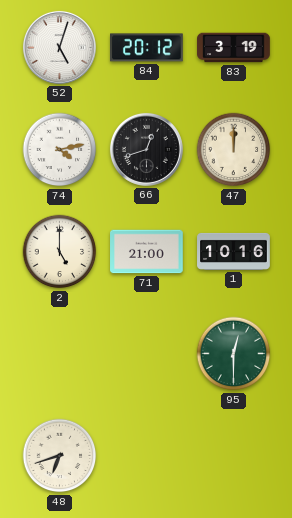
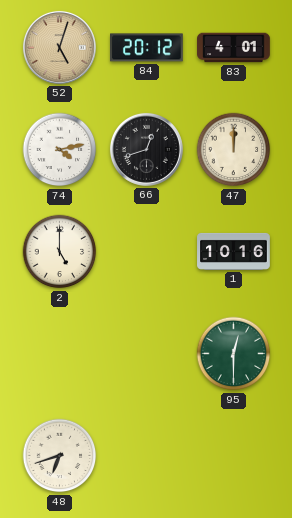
52 dial: white -> champagne
83: 3:19 -> 4:01
71: 21:00 -> none
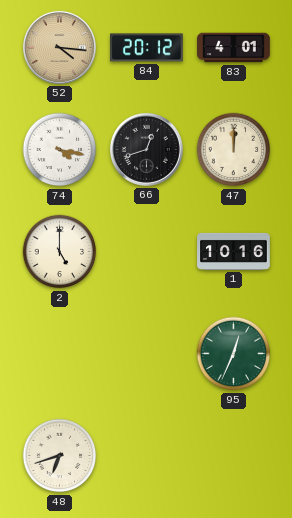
52: 5:03 -> 4:16
74: 4:13 -> 4:17
95: 12:30 -> 12:34
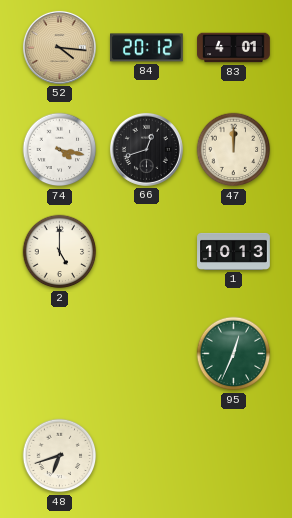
1: 10:16 -> 10:13
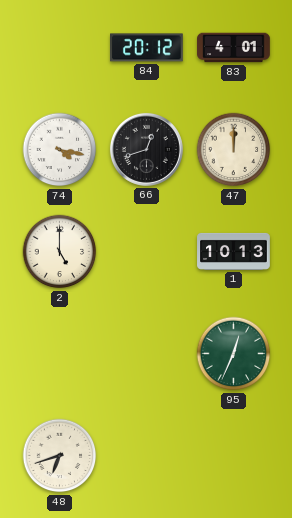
52: 4:16 -> none
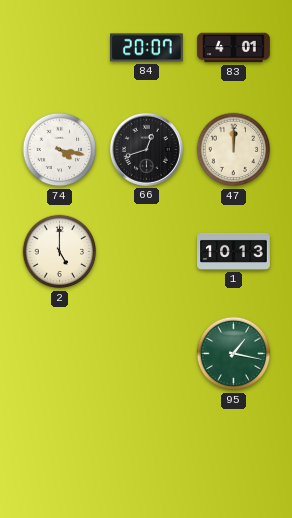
84: 20:12 -> 20:07
95: 12:34 -> 1:17
48: 6:42 -> none
